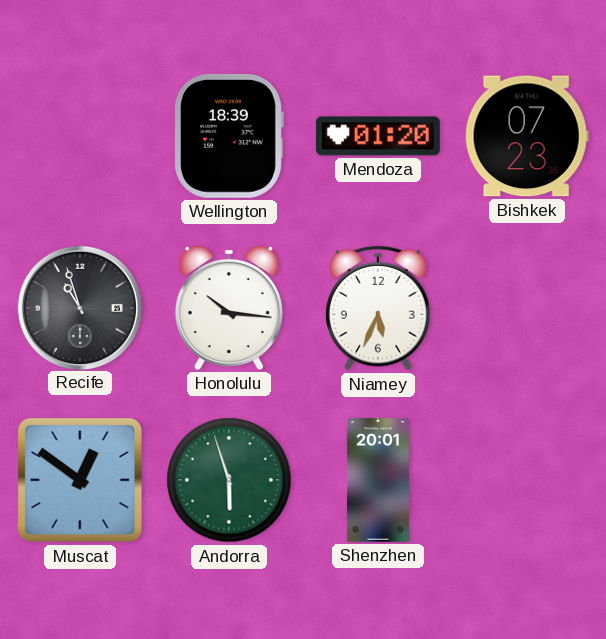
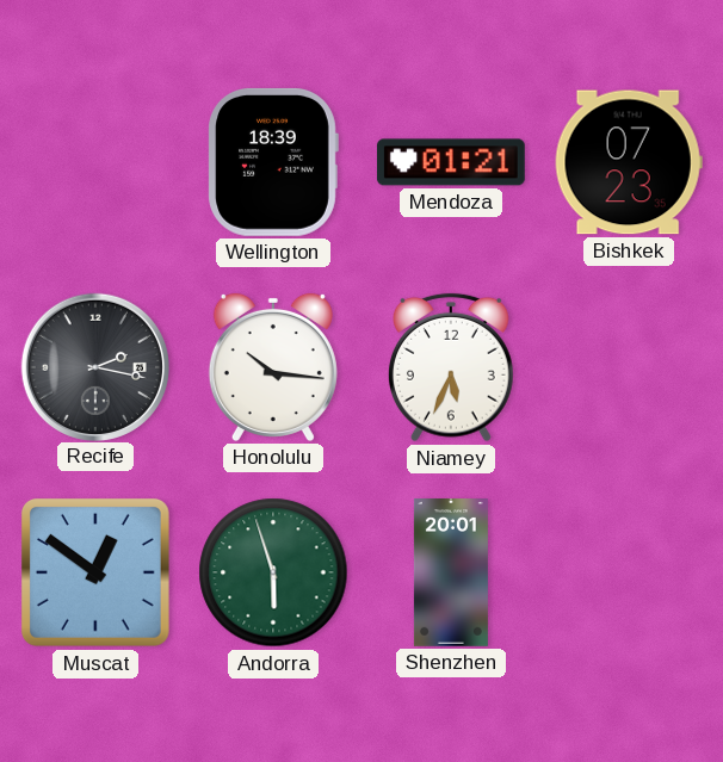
Mendoza: 01:20 -> 01:21
Recife: 10:57 -> 2:17
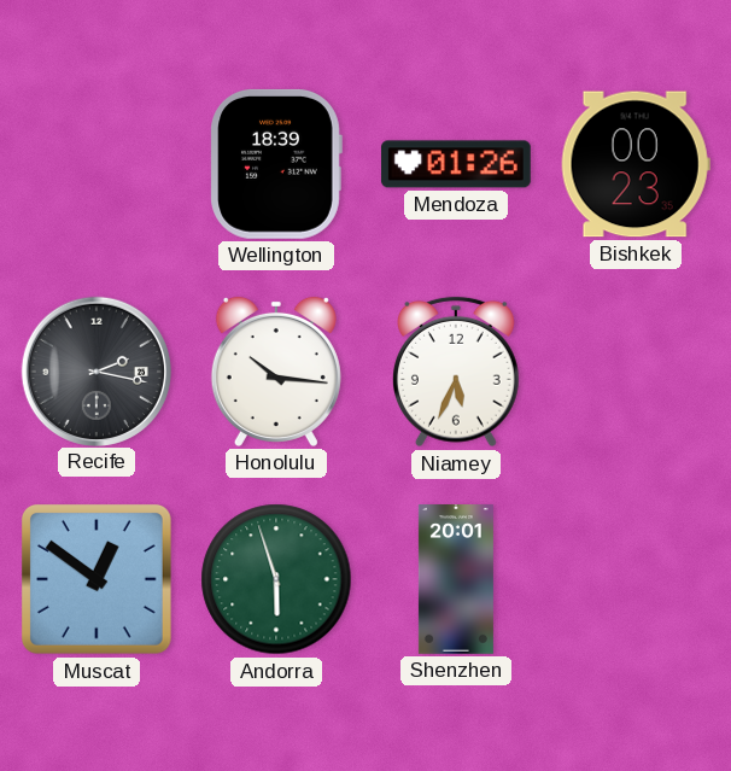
Mendoza: 01:21 -> 01:26
Bishkek: 07:23 -> 00:23
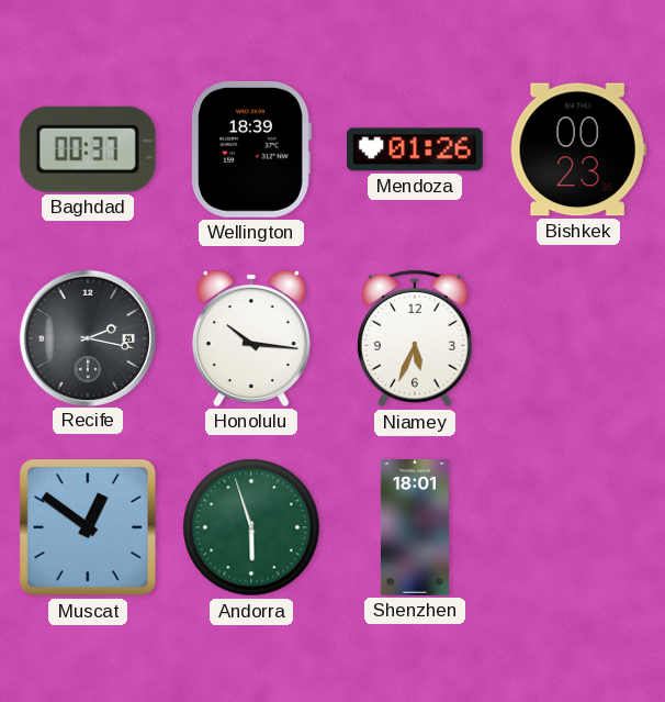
Baghdad: none -> 00:37
Shenzhen: 20:01 -> 18:01
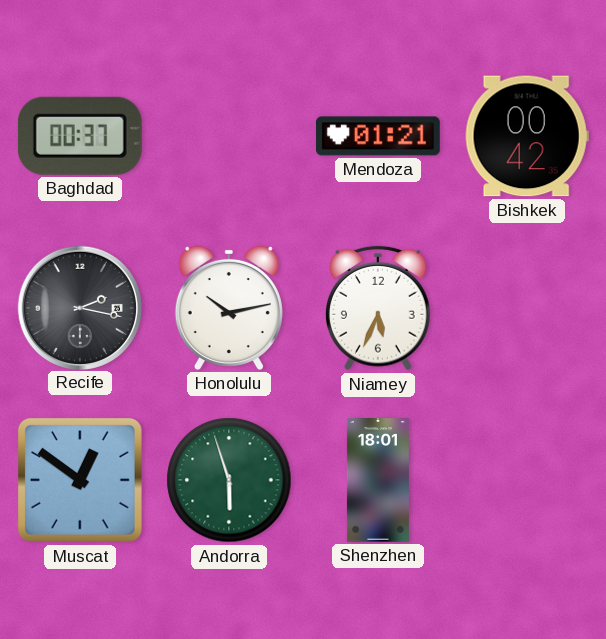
Wellington: 18:39 -> none
Mendoza: 01:26 -> 01:21
Bishkek: 00:23 -> 00:42
Honolulu: 10:16 -> 10:13
